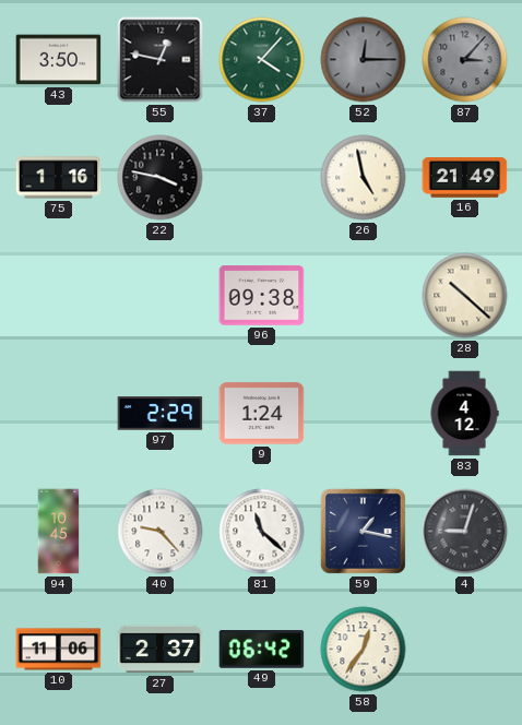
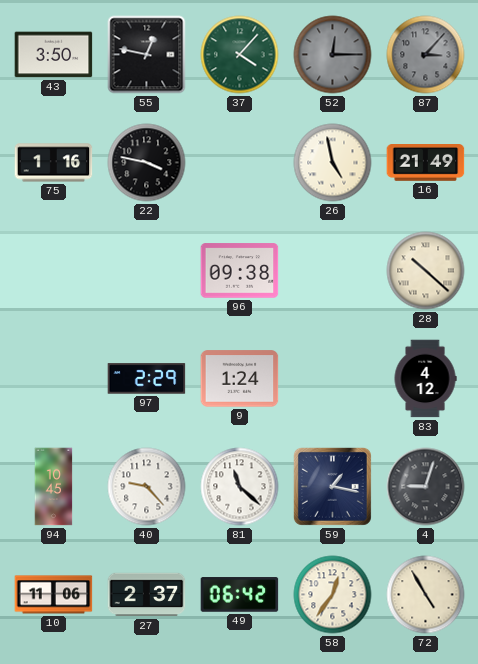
72: none -> 4:55
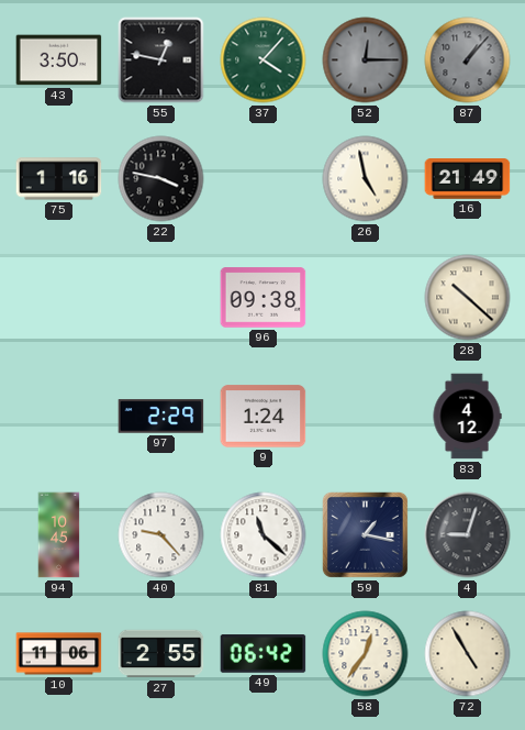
87: 3:07 -> 1:07
27: 2:37 -> 2:55
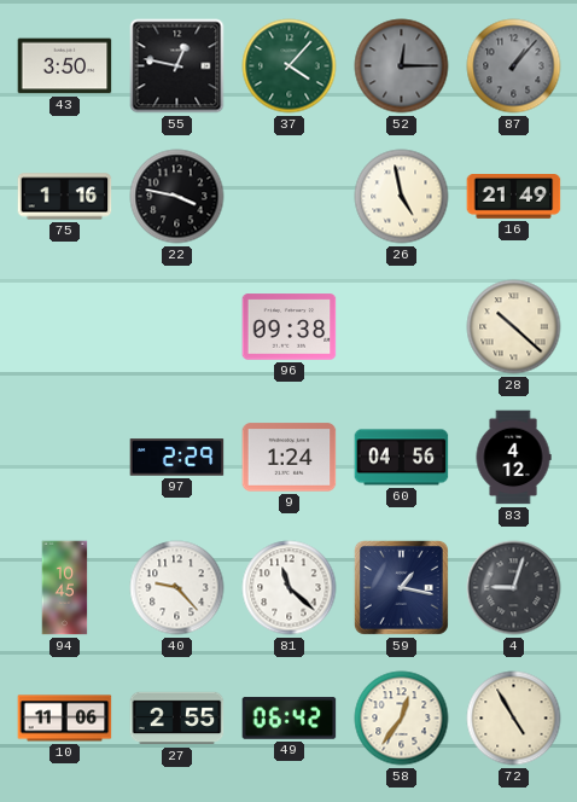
60: none -> 04:56
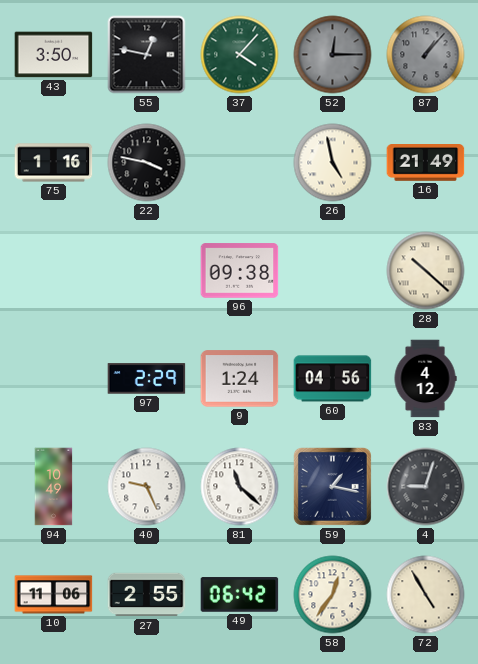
94: 10:45 -> 10:49
40: 9:23 -> 9:26
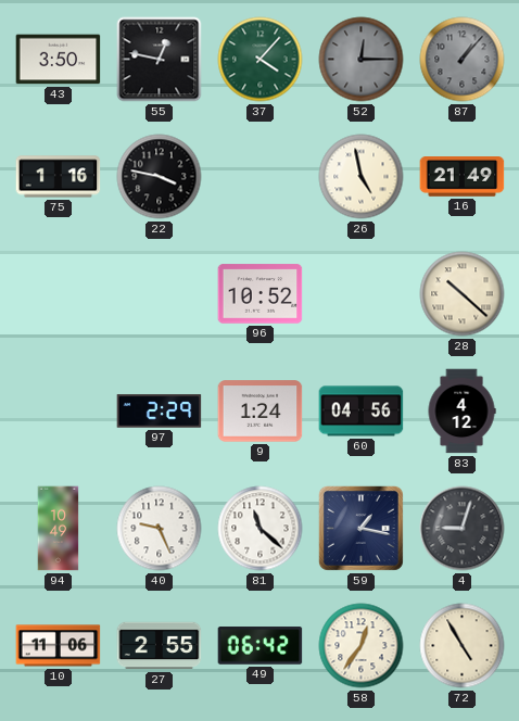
96: 09:38 -> 10:52
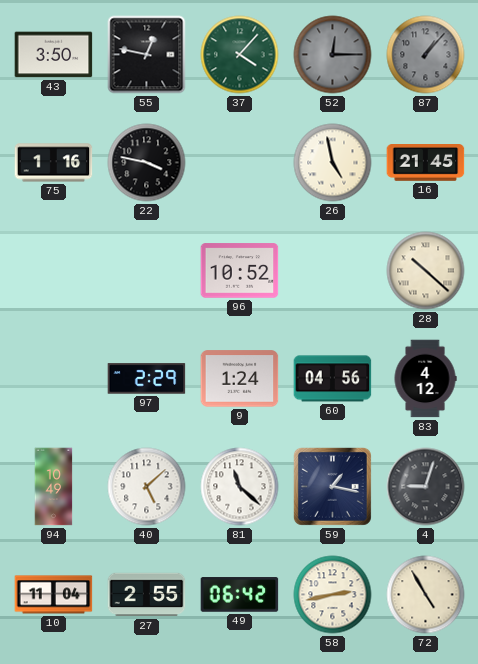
16: 21:49 -> 21:45
40: 9:26 -> 5:08
10: 11:06 -> 11:04
58: 12:36 -> 2:43
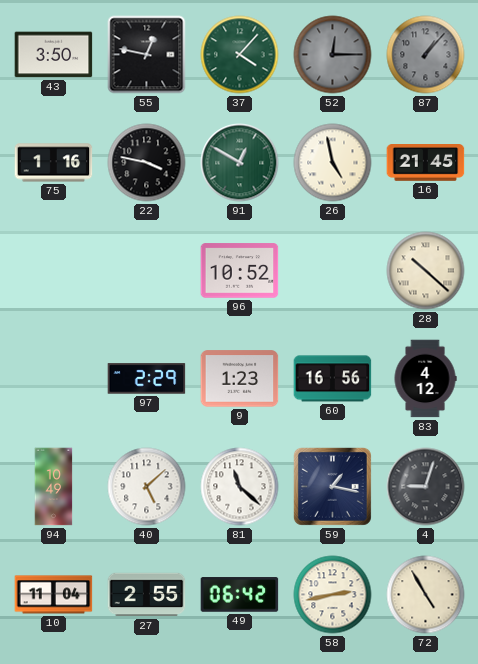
91: none -> 12:50
9: 1:24 -> 1:23
60: 04:56 -> 16:56
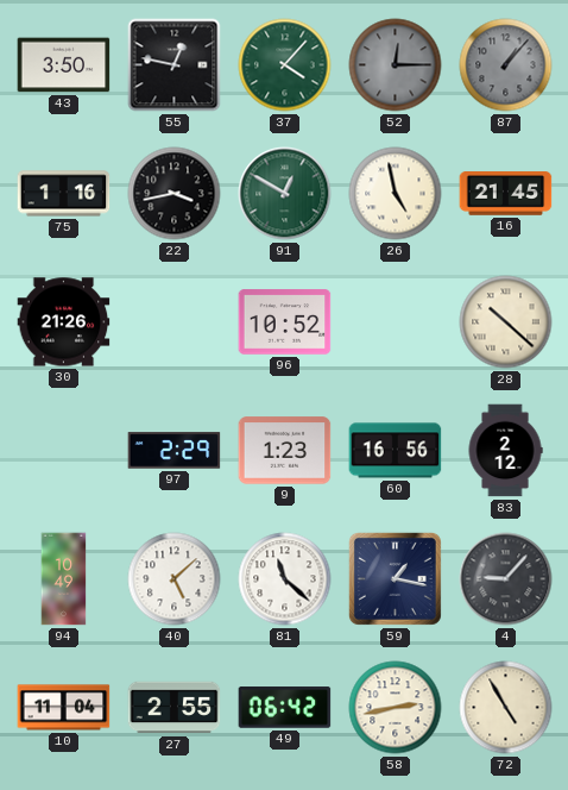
22: 3:47 -> 3:43
30: none -> 21:26
83: 4:12 -> 2:12
4: 9:03 -> 9:07
